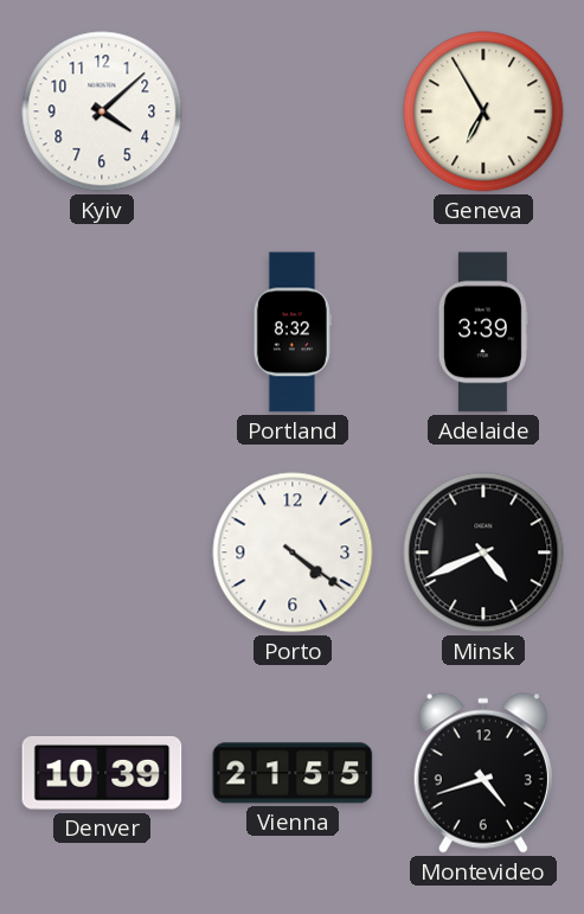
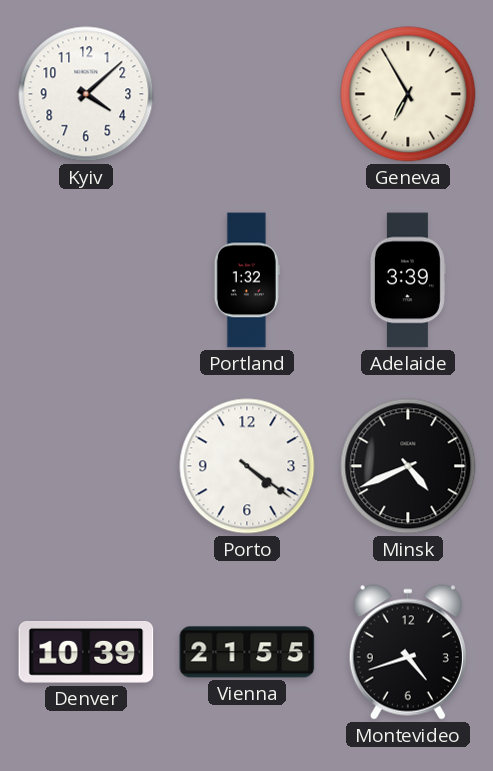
Portland: 8:32 -> 1:32
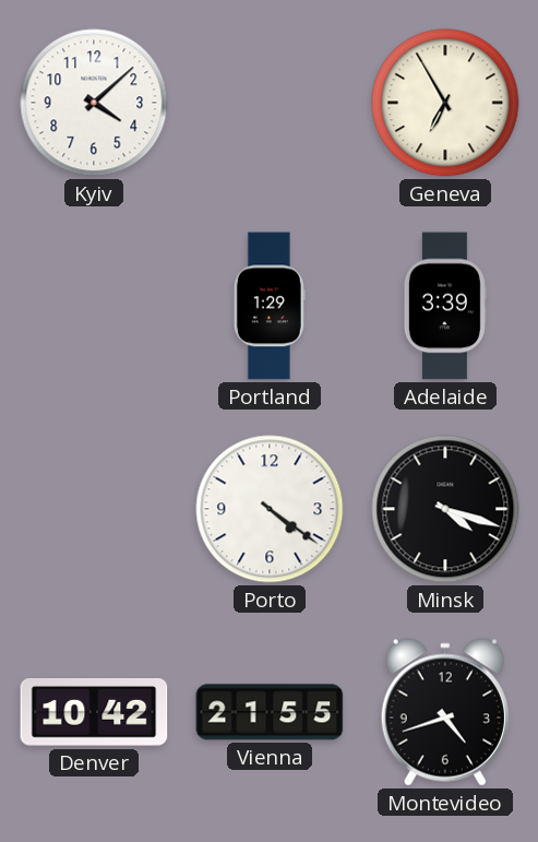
Portland: 1:32 -> 1:29
Minsk: 4:41 -> 4:18
Denver: 10:39 -> 10:42
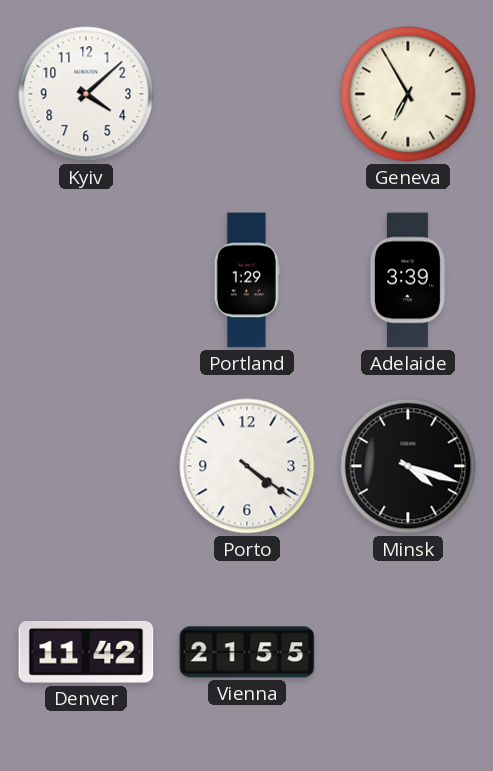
Denver: 10:42 -> 11:42
Montevideo: 4:42 -> none
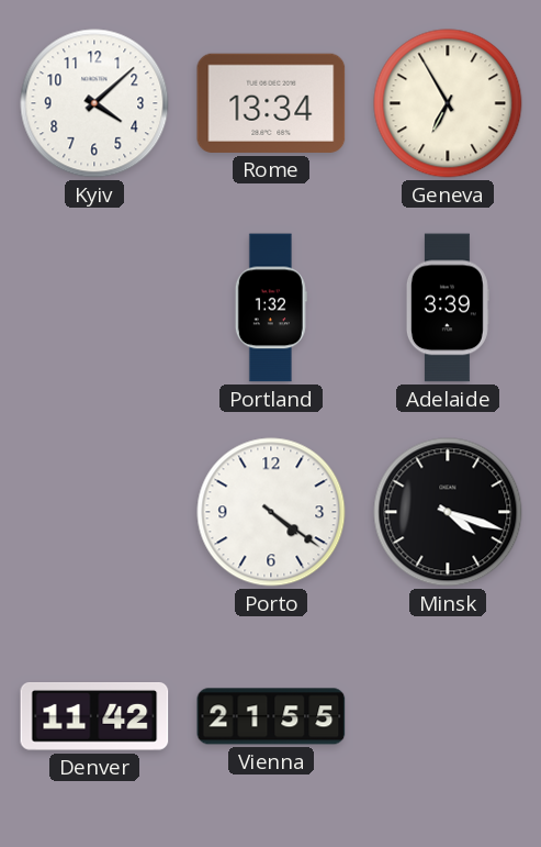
Rome: none -> 13:34
Portland: 1:29 -> 1:32
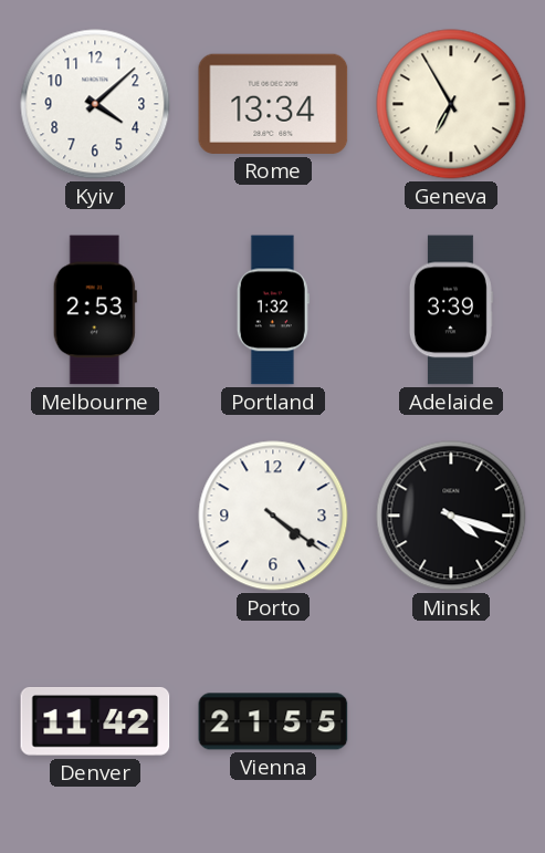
Melbourne: none -> 2:53
